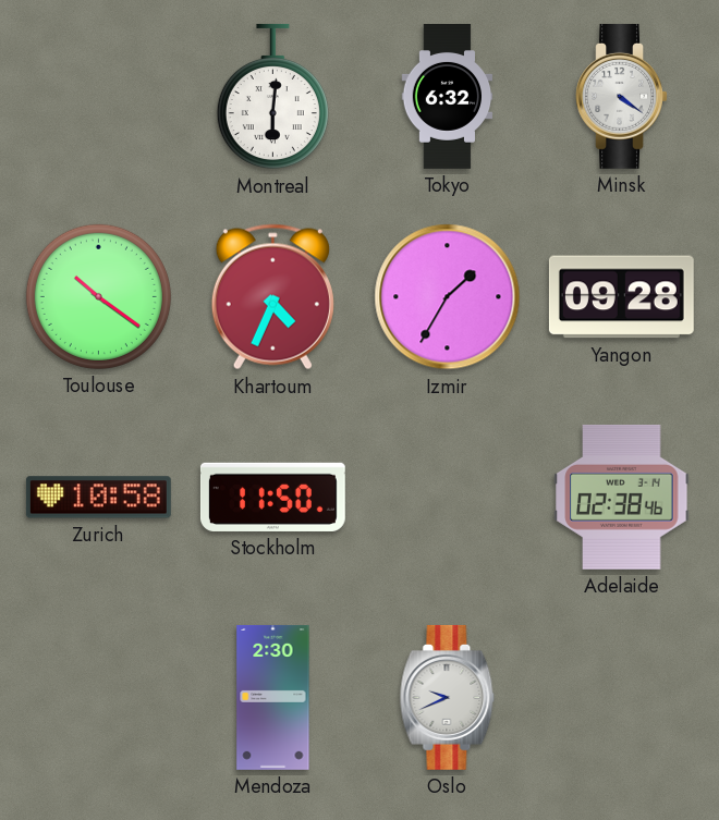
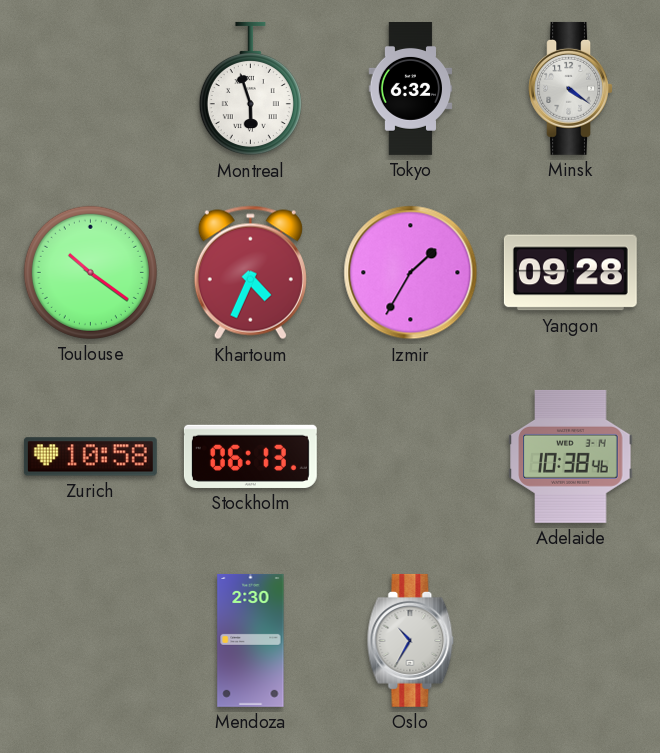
Montreal: 6:01 -> 5:57
Stockholm: 11:50 -> 06:13
Adelaide: 02:38 -> 10:38
Oslo: 9:41 -> 10:35
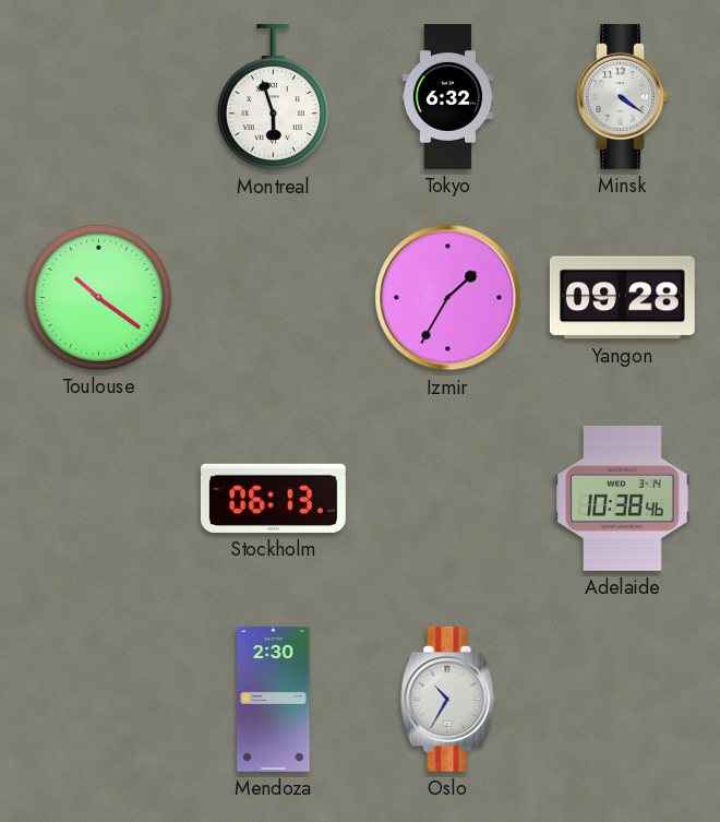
Khartoum: 4:34 -> none
Zurich: 10:58 -> none
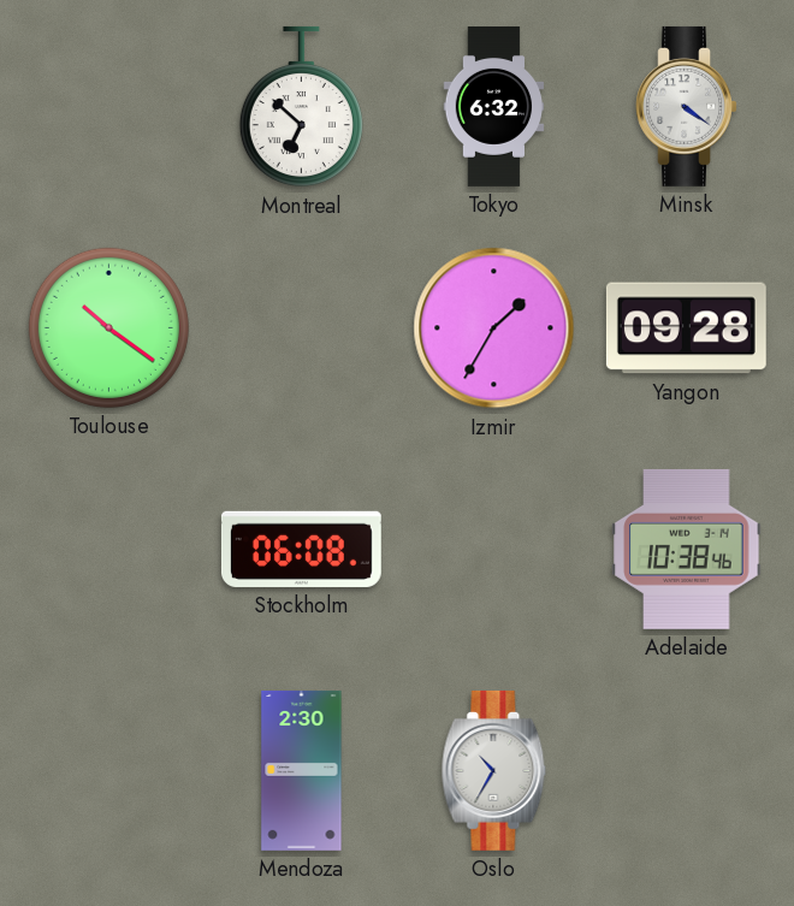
Montreal: 5:57 -> 6:52
Stockholm: 06:13 -> 06:08
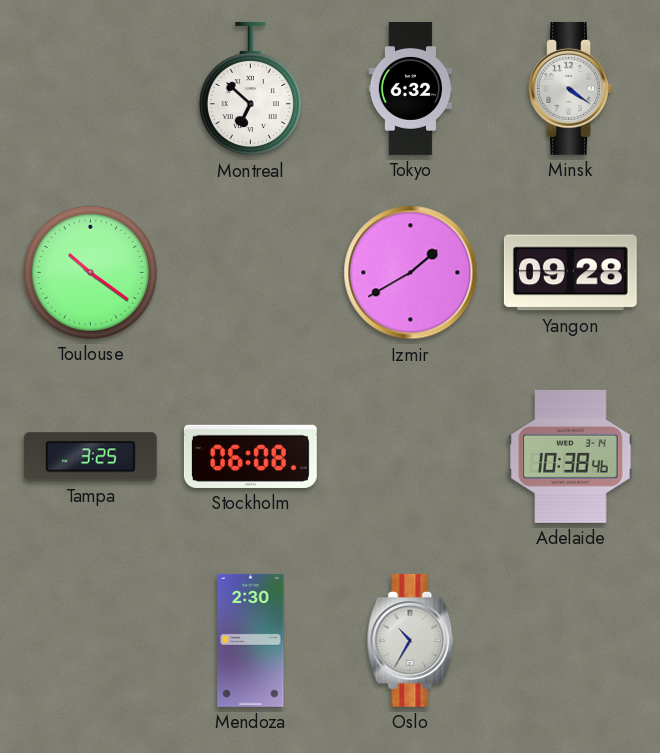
Izmir: 1:35 -> 1:40
Tampa: none -> 3:25
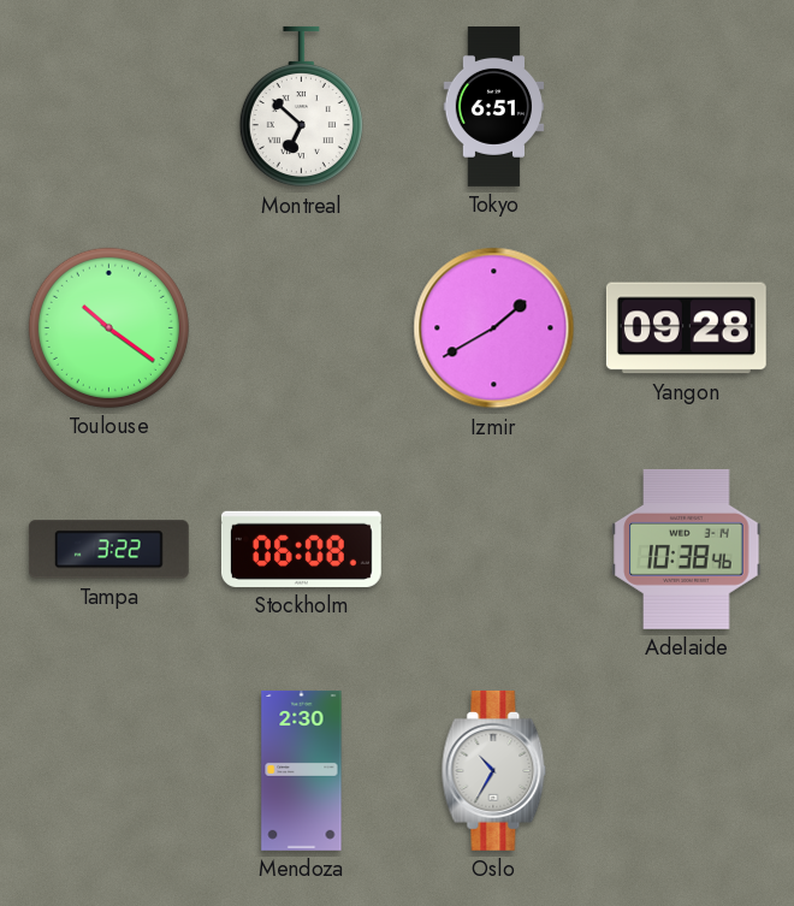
Tokyo: 6:32 -> 6:51
Minsk: 4:21 -> none
Tampa: 3:25 -> 3:22
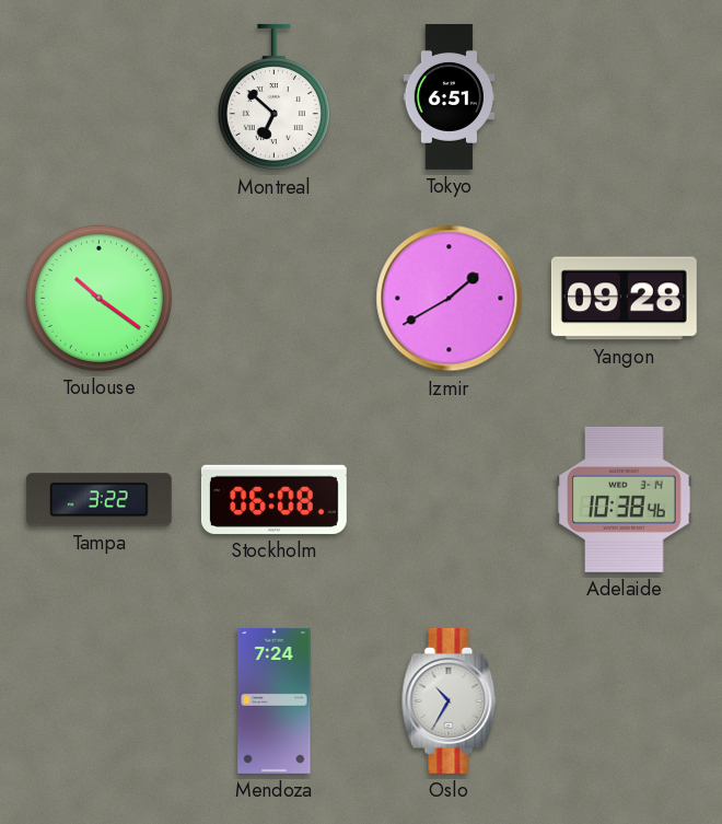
Mendoza: 2:30 -> 7:24
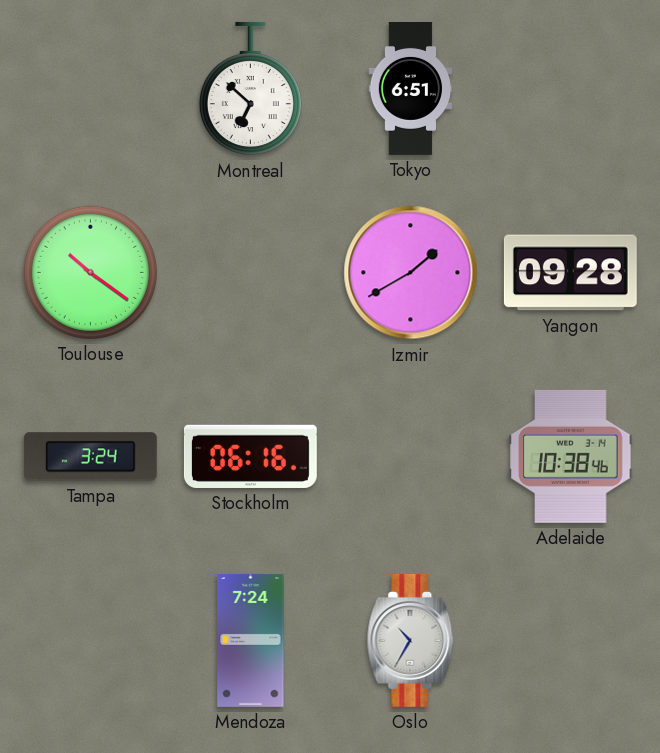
Tampa: 3:22 -> 3:24
Stockholm: 06:08 -> 06:16
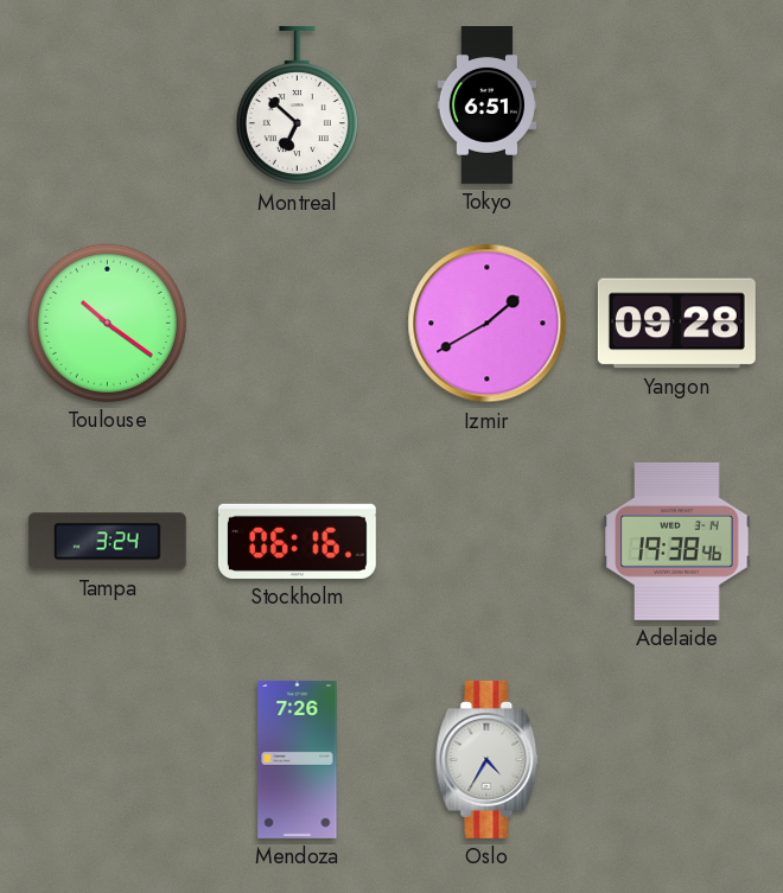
Adelaide: 10:38 -> 19:38
Mendoza: 7:24 -> 7:26
Oslo: 10:35 -> 4:35
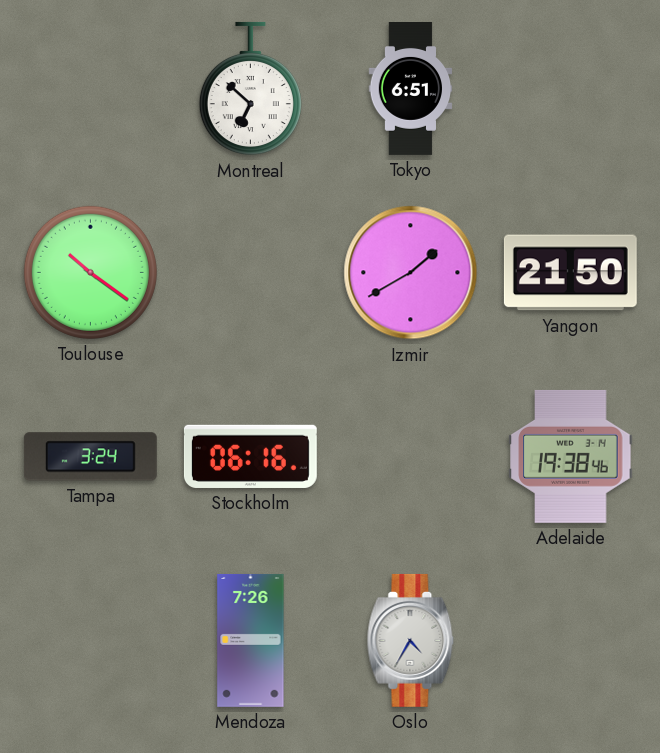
Yangon: 09:28 -> 21:50
